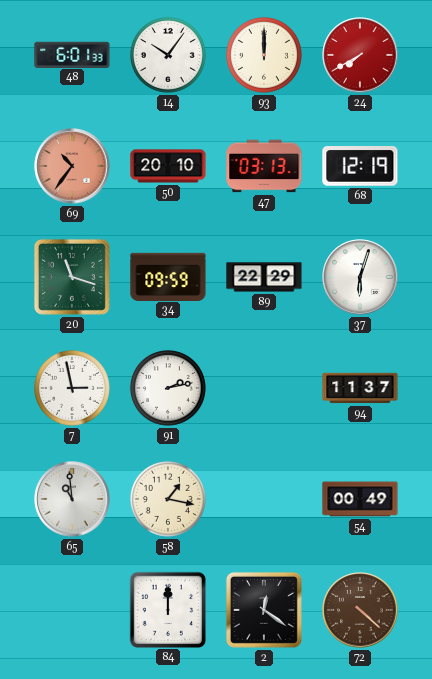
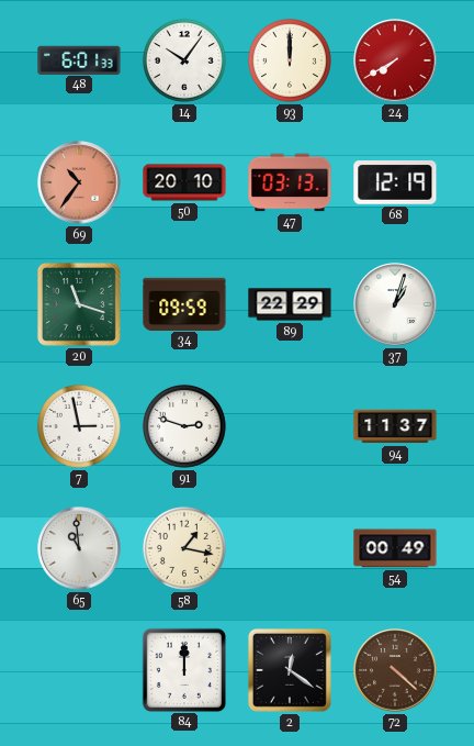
37: 6:03 -> 1:03
91: 2:13 -> 2:48
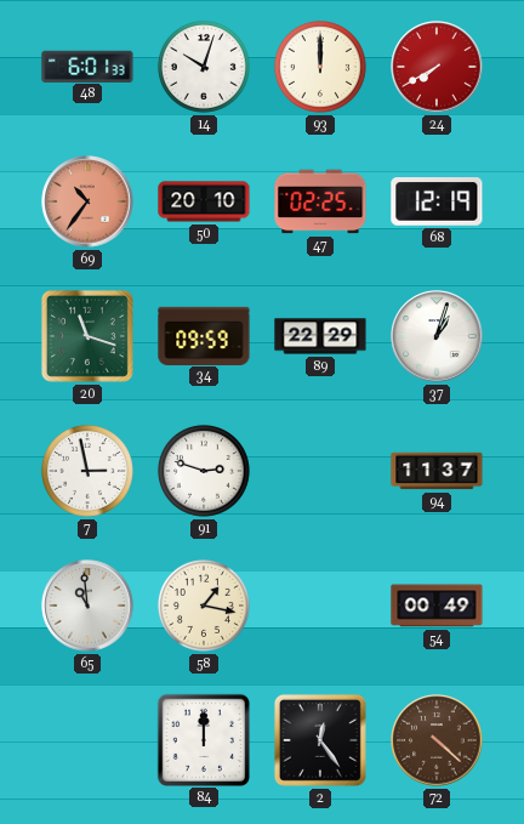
14: 10:06 -> 10:03
47: 03:13 -> 02:25
2: 12:21 -> 12:24
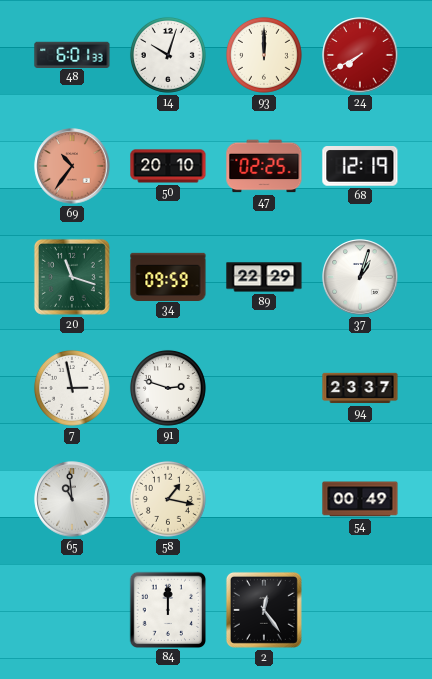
94: 11:37 -> 23:37
72: 4:22 -> none
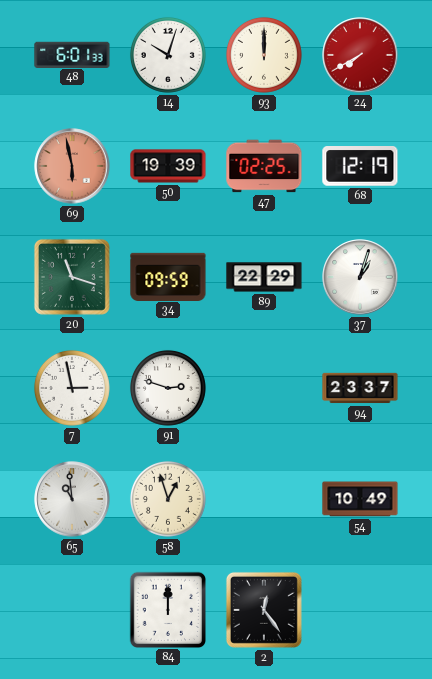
69: 10:36 -> 5:58
50: 20:10 -> 19:39
58: 1:17 -> 12:57
54: 00:49 -> 10:49
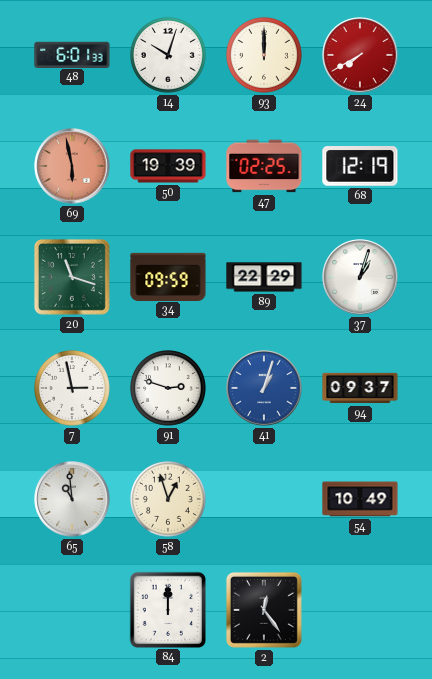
41: none -> 1:03
94: 23:37 -> 09:37
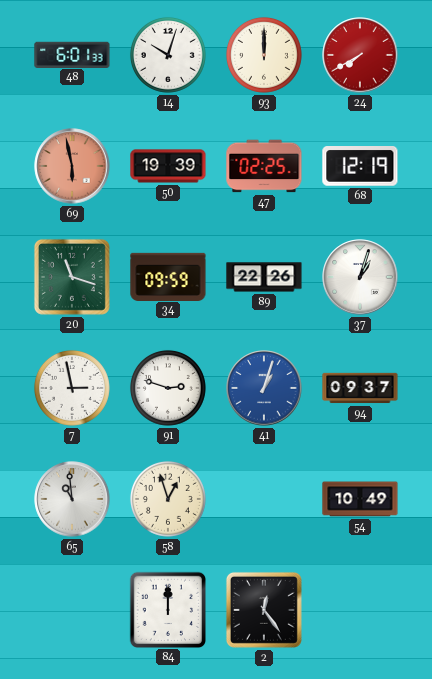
89: 22:29 -> 22:26
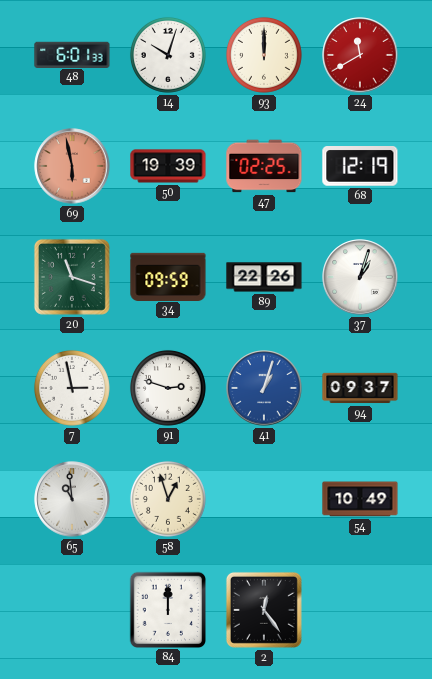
24: 7:40 -> 11:40
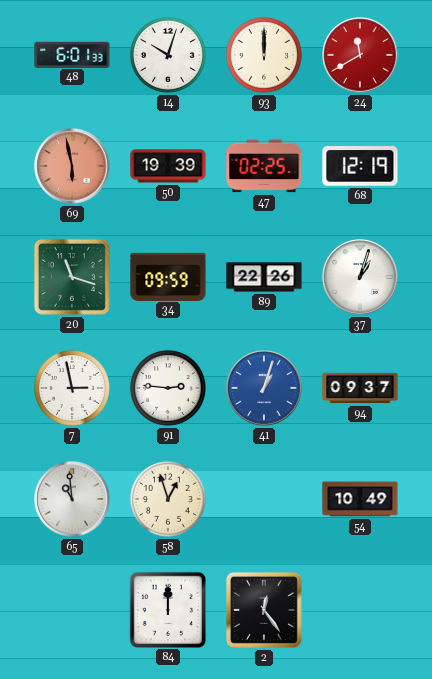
91: 2:48 -> 2:46
